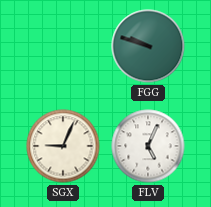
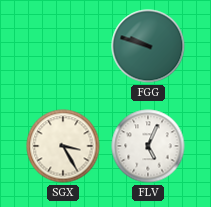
SGX: 9:04 -> 3:25
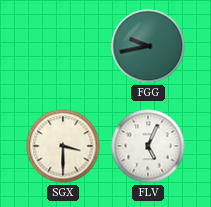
FGG: 9:48 -> 9:43
SGX: 3:25 -> 3:30
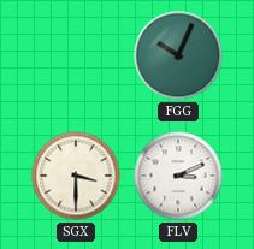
FGG: 9:43 -> 10:04
FLV: 5:04 -> 3:11
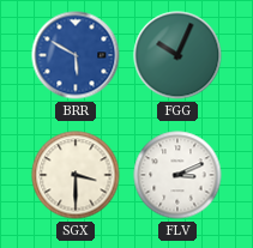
BRR: none -> 5:50
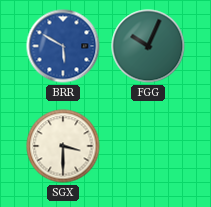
FLV: 3:11 -> none
